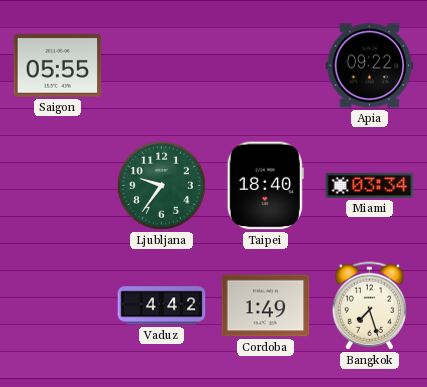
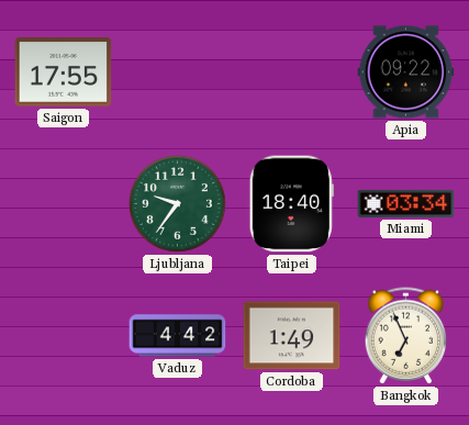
Saigon: 05:55 -> 17:55
Bangkok: 7:27 -> 6:56
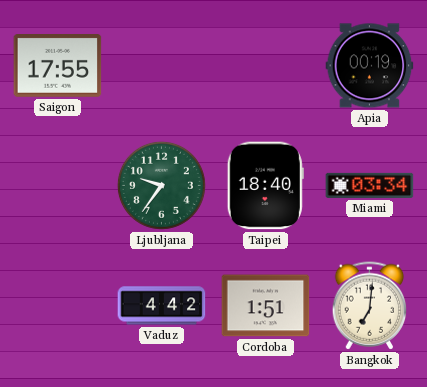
Apia: 09:22 -> 00:19
Cordoba: 1:49 -> 1:51
Bangkok: 6:56 -> 7:01
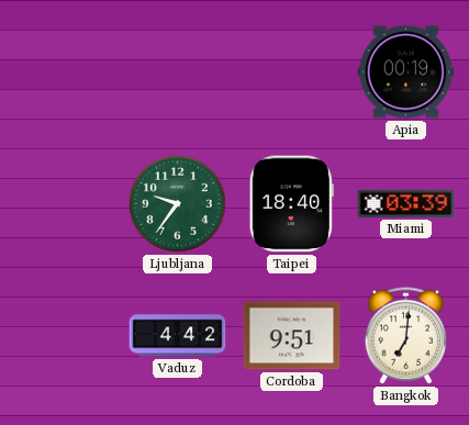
Saigon: 17:55 -> none
Miami: 03:34 -> 03:39
Cordoba: 1:51 -> 9:51
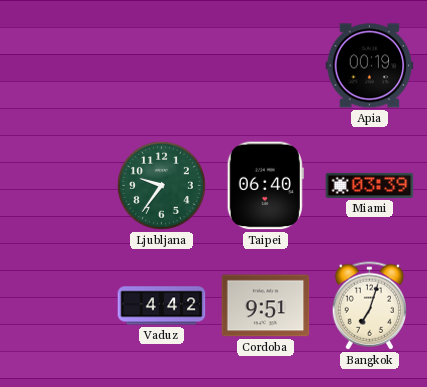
Taipei: 18:40 -> 06:40
Bangkok: 7:01 -> 7:03
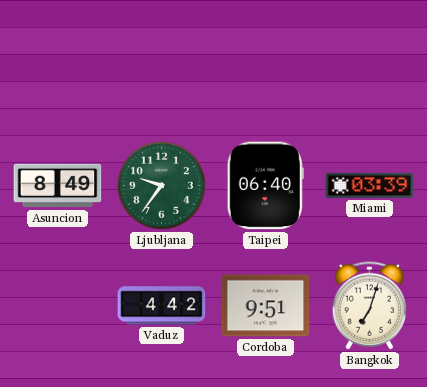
Apia: 00:19 -> none
Asuncion: none -> 8:49
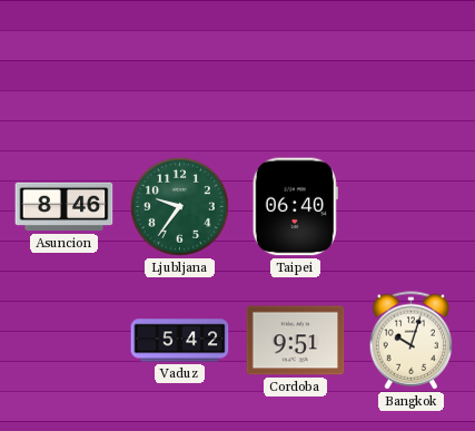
Asuncion: 8:49 -> 8:46
Miami: 03:39 -> none
Vaduz: 4:42 -> 5:42
Bangkok: 7:03 -> 10:03
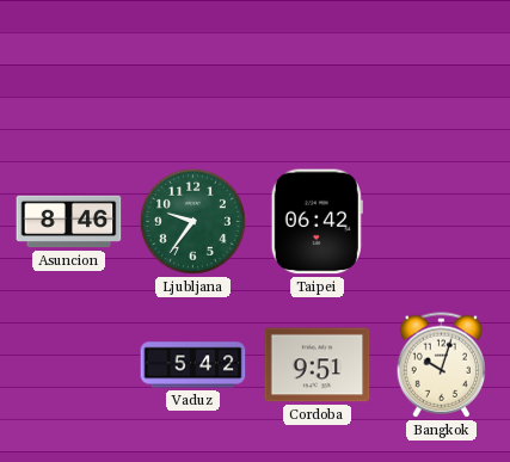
Taipei: 06:40 -> 06:42
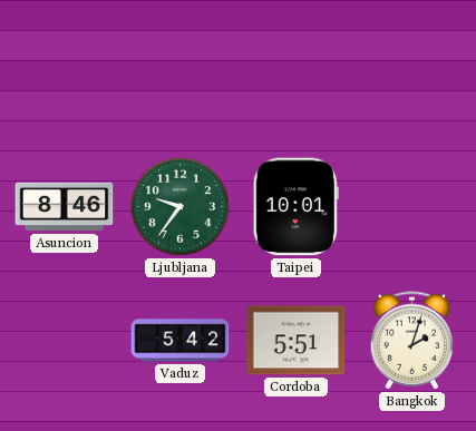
Taipei: 06:42 -> 10:01
Cordoba: 9:51 -> 5:51
Bangkok: 10:03 -> 2:03
